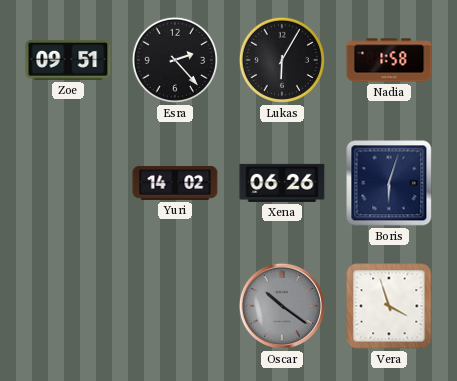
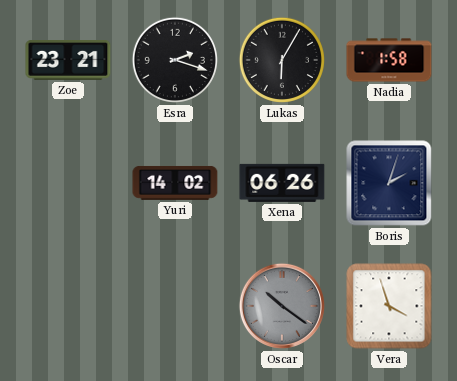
Zoe: 09:51 -> 23:21
Esra: 2:23 -> 2:18
Boris: 6:03 -> 2:03
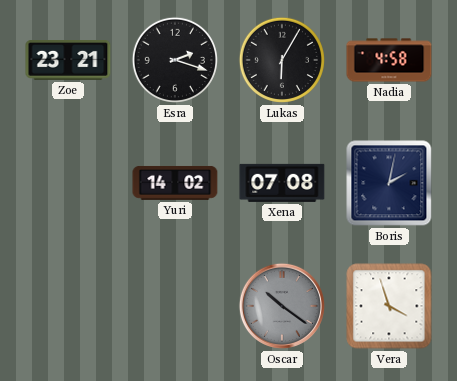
Nadia: 1:58 -> 4:58
Xena: 06:26 -> 07:08
Boris: 2:03 -> 2:02
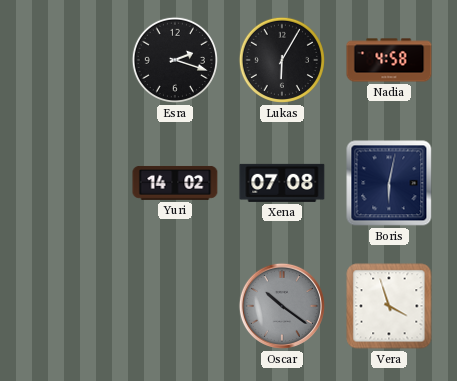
Zoe: 23:21 -> none
Boris: 2:02 -> 6:02
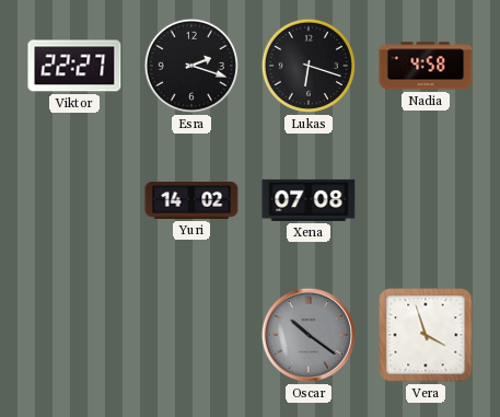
Viktor: none -> 22:27
Lukas: 6:05 -> 6:18
Boris: 6:02 -> none
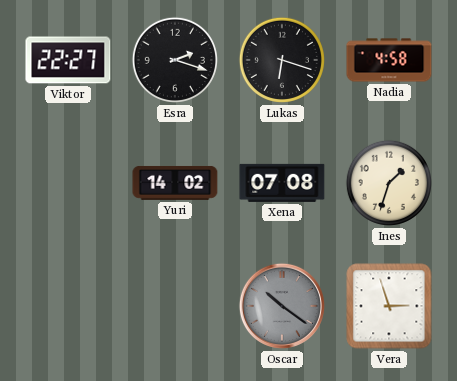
Ines: none -> 1:33
Vera: 3:57 -> 2:57
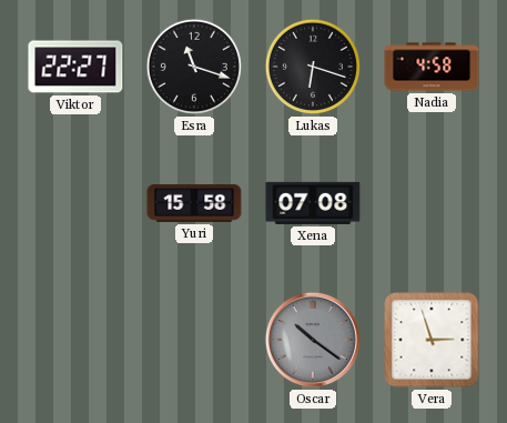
Esra: 2:18 -> 11:18
Yuri: 14:02 -> 15:58
Ines: 1:33 -> none
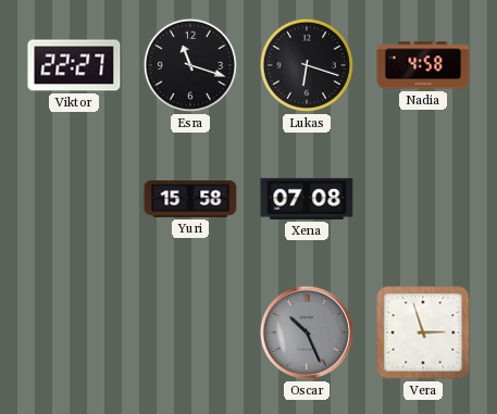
Oscar: 10:21 -> 10:26
